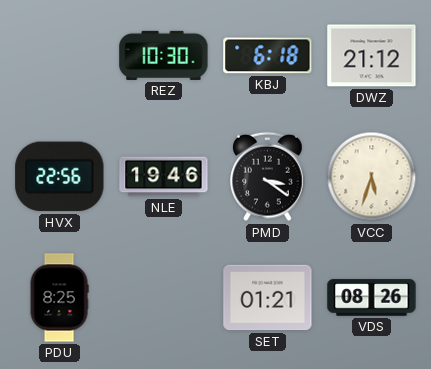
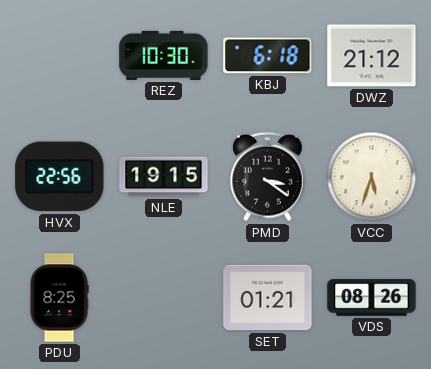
NLE: 19:46 -> 19:15
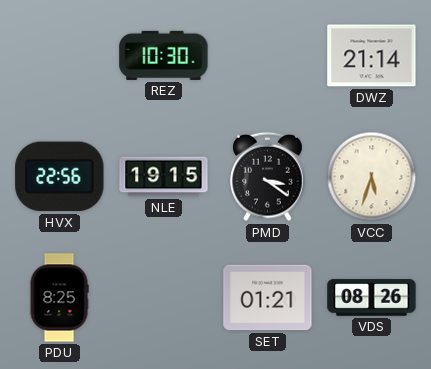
KBJ: 6:18 -> none
DWZ: 21:12 -> 21:14
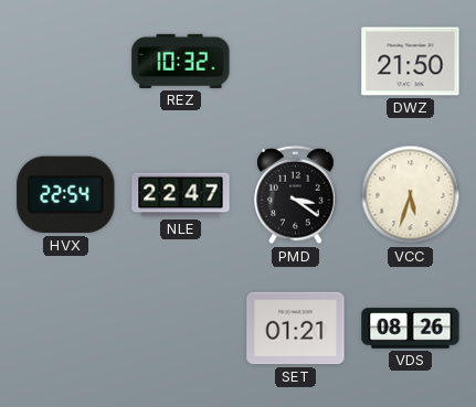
REZ: 10:30 -> 10:32
DWZ: 21:14 -> 21:50
HVX: 22:56 -> 22:54
NLE: 19:15 -> 22:47
PDU: 8:25 -> none
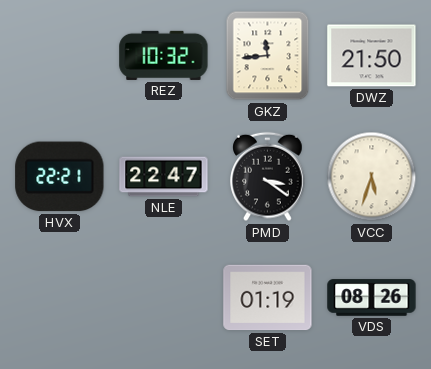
GKZ: none -> 11:44
HVX: 22:54 -> 22:21
SET: 01:21 -> 01:19
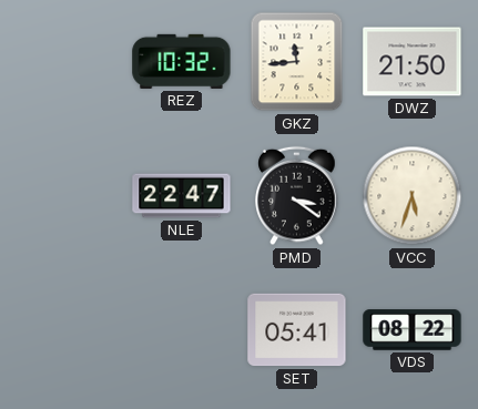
HVX: 22:21 -> none
SET: 01:19 -> 05:41
VDS: 08:26 -> 08:22
